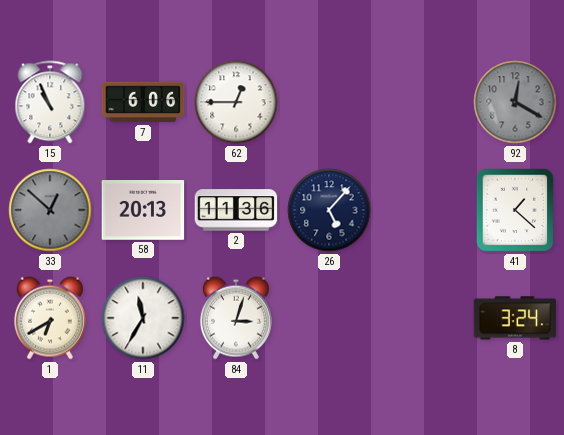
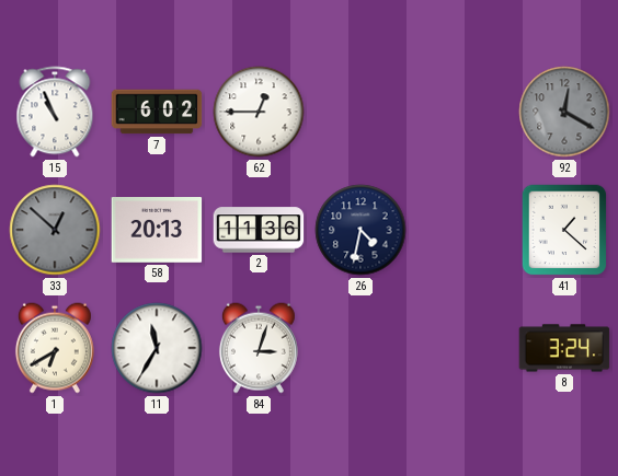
7: 6:06 -> 6:02
26: 5:07 -> 4:32
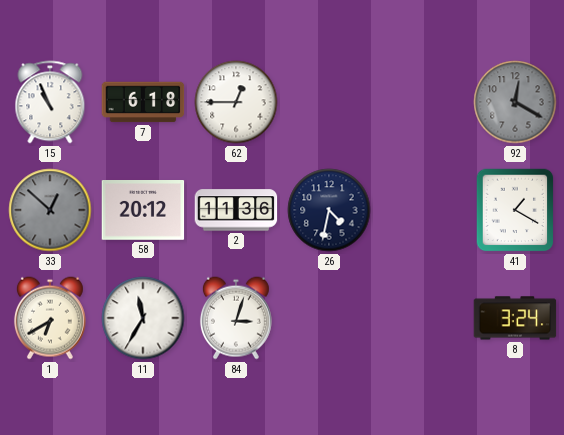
7: 6:02 -> 6:18
58: 20:13 -> 20:12
41: 1:22 -> 1:20
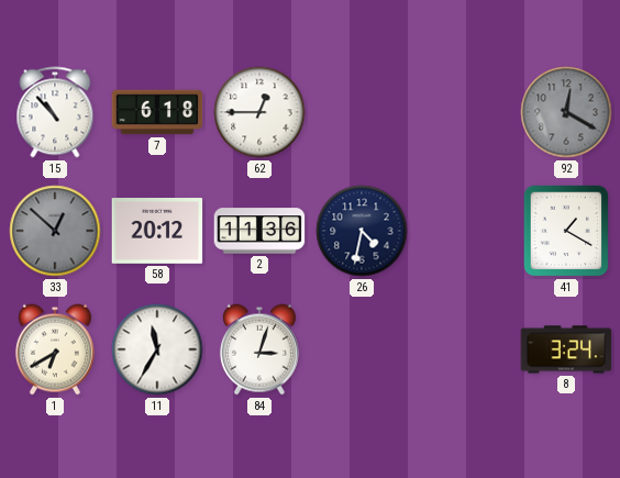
15: 10:56 -> 10:53
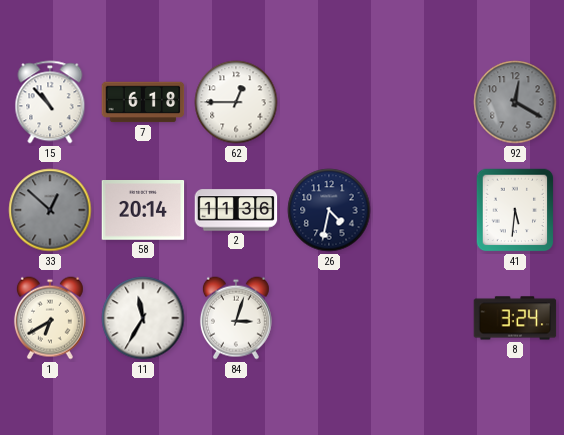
58: 20:12 -> 20:14
41: 1:20 -> 5:31
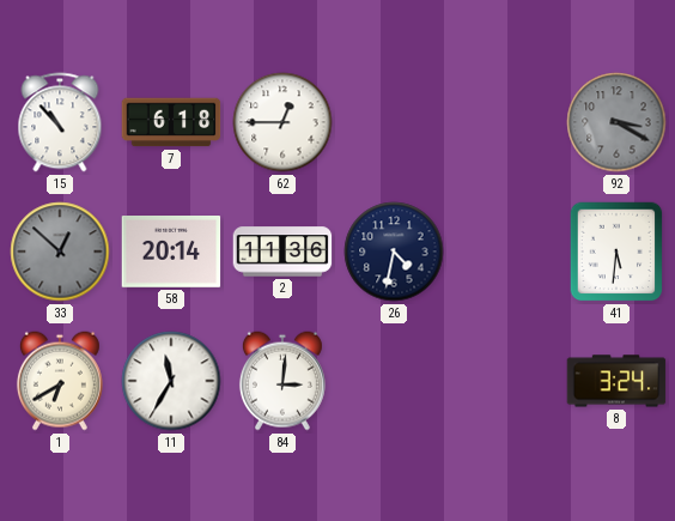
92: 12:20 -> 3:20
84: 3:03 -> 3:01
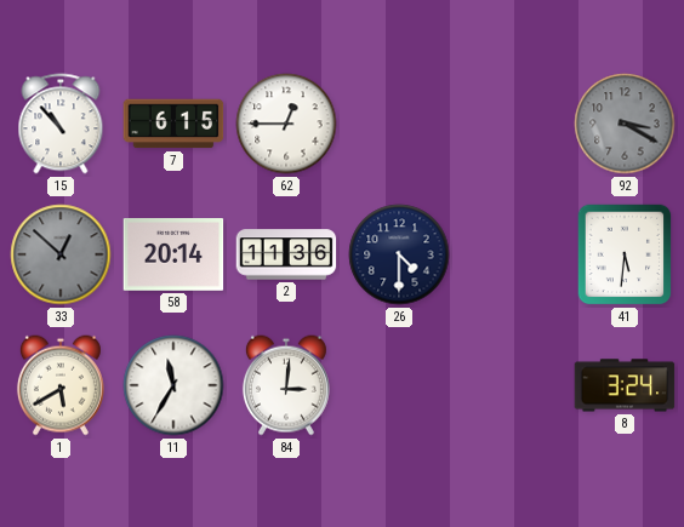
7: 6:18 -> 6:15
26: 4:32 -> 4:30
1: 6:40 -> 5:40
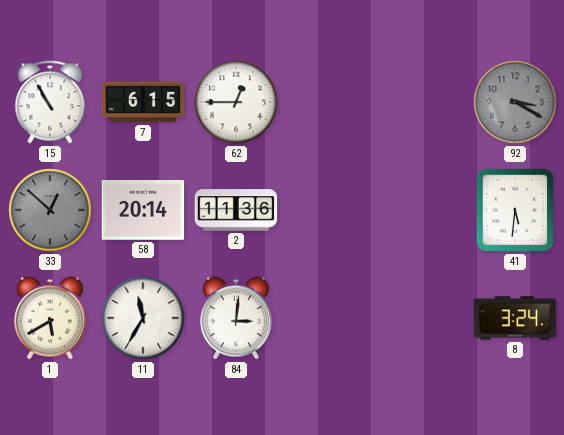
15: 10:53 -> 10:55
26: 4:30 -> none
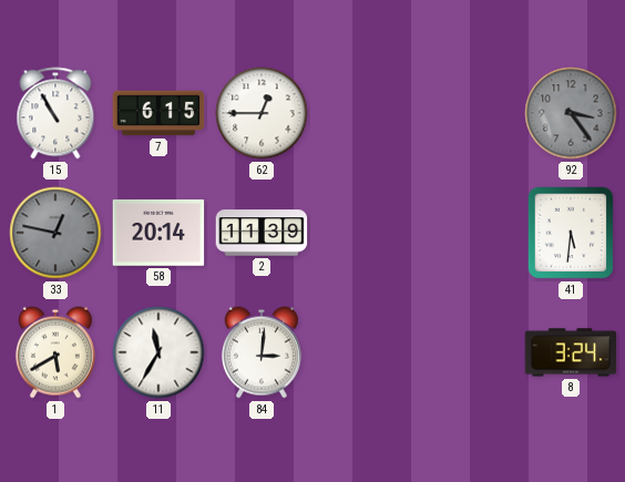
92: 3:20 -> 3:24
33: 12:52 -> 12:47
2: 11:36 -> 11:39
